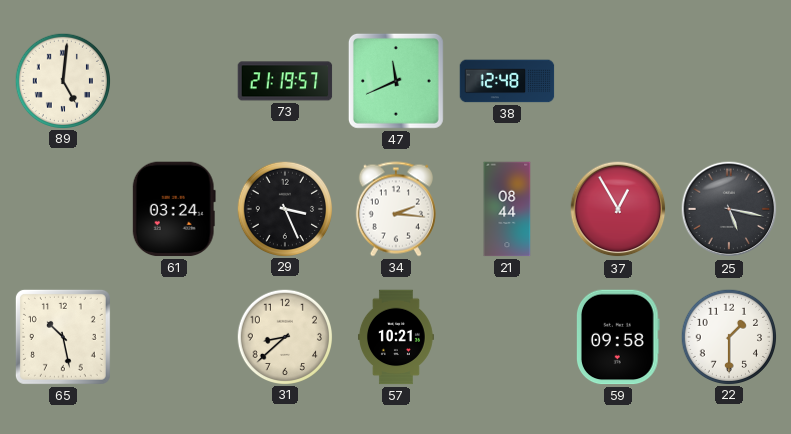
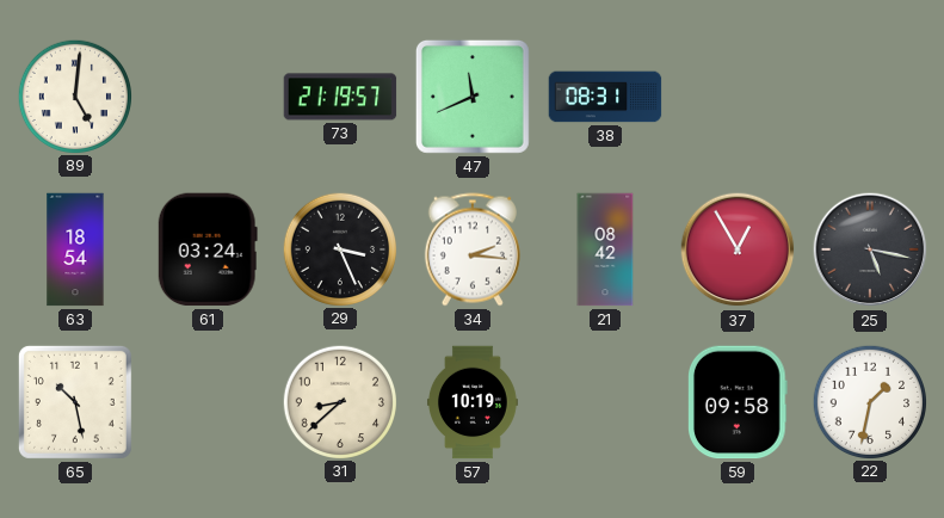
38: 12:48 -> 08:31
63: none -> 18:54
21: 08:44 -> 08:42
57: 10:21 -> 10:19
22: 1:30 -> 1:32
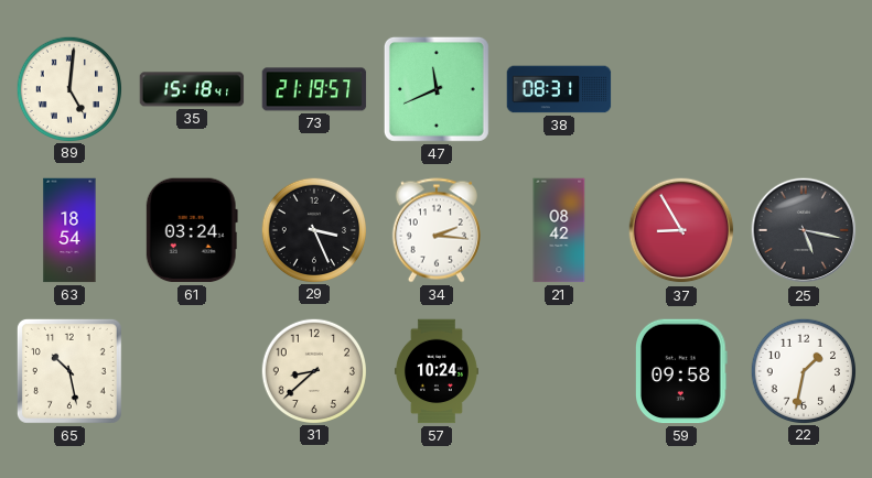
35: none -> 15:18
37: 12:55 -> 8:55
57: 10:19 -> 10:24
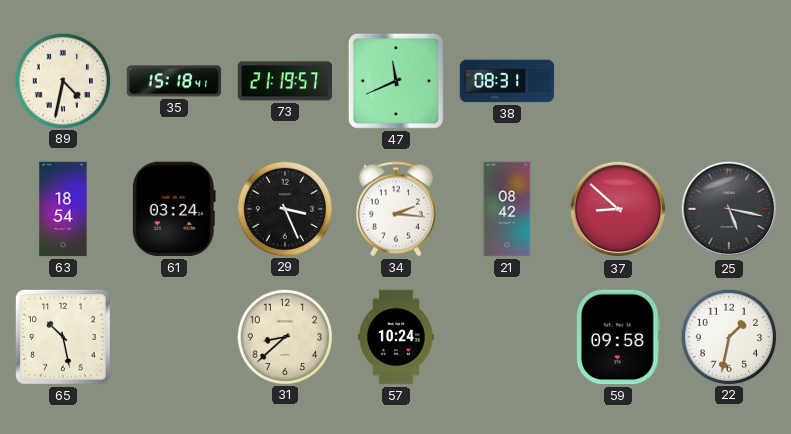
89: 5:01 -> 4:32
37: 8:55 -> 8:52
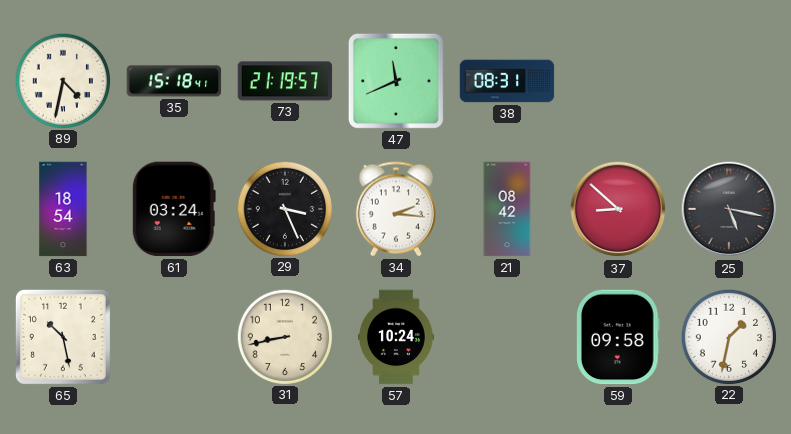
31: 8:38 -> 8:43
